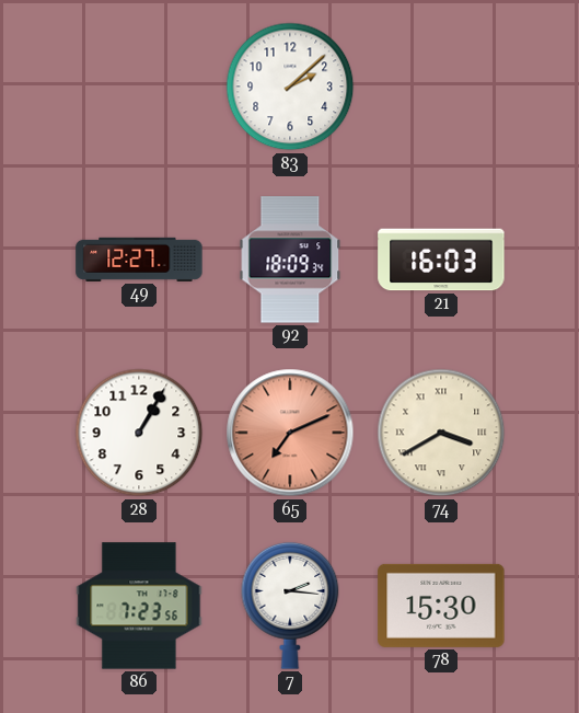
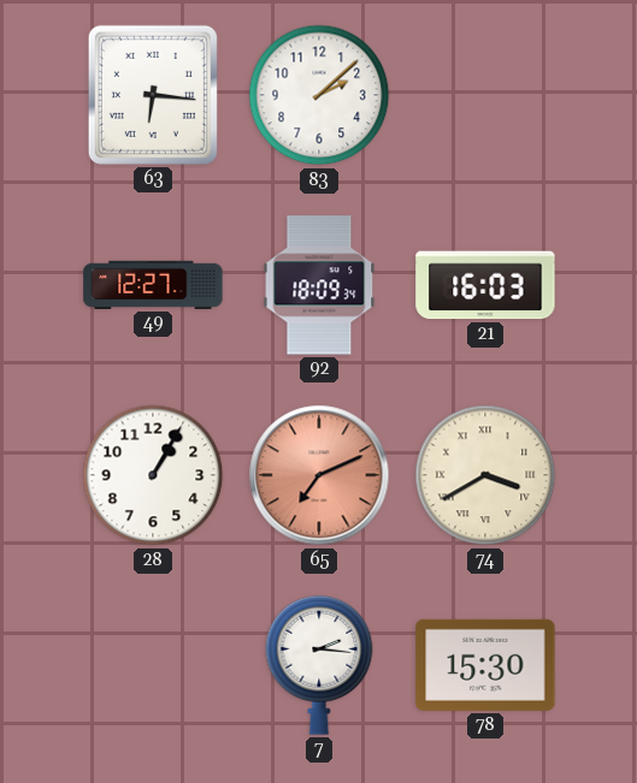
63: none -> 6:16
86: 7:23 -> none
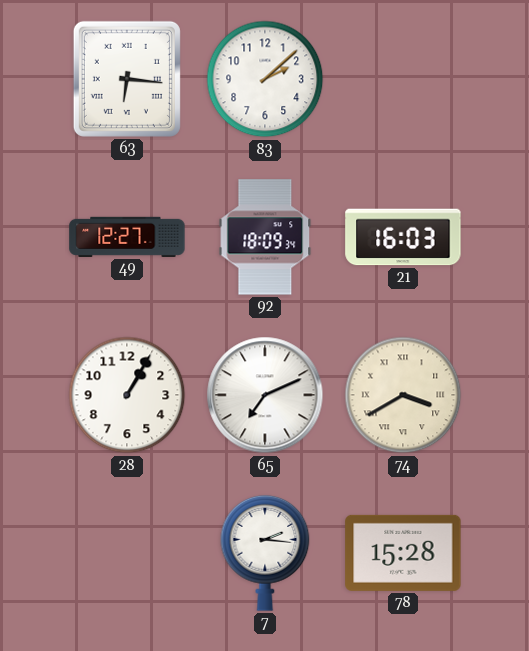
65 dial: salmon -> white
78: 15:30 -> 15:28
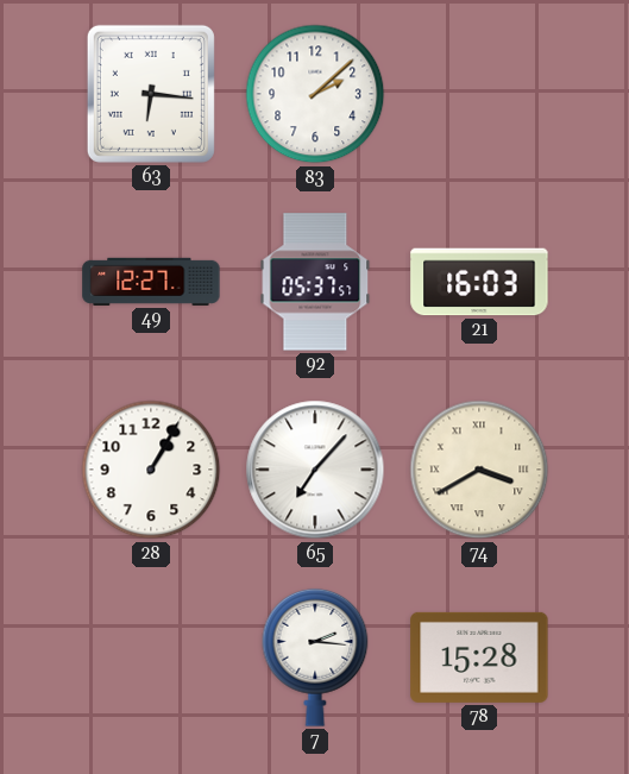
92: 18:09 -> 05:37
65: 7:11 -> 7:07
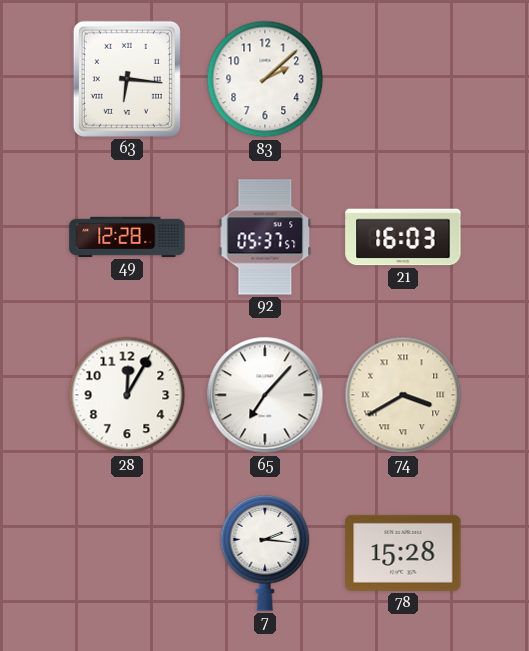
49: 12:27 -> 12:28
28: 1:05 -> 12:05
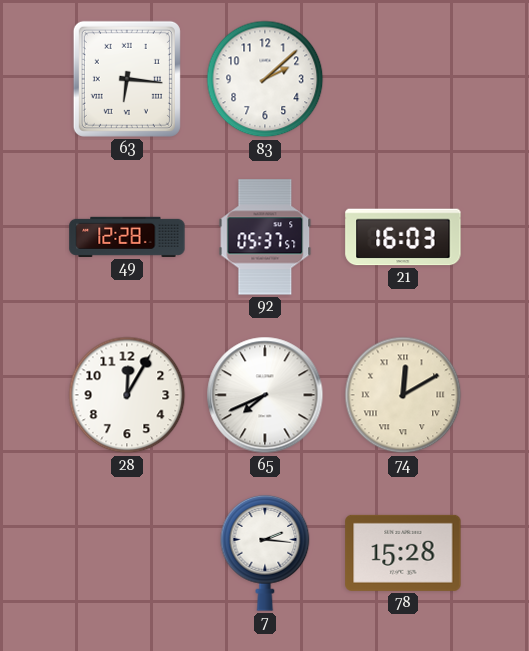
65: 7:07 -> 7:41
74: 3:40 -> 12:10
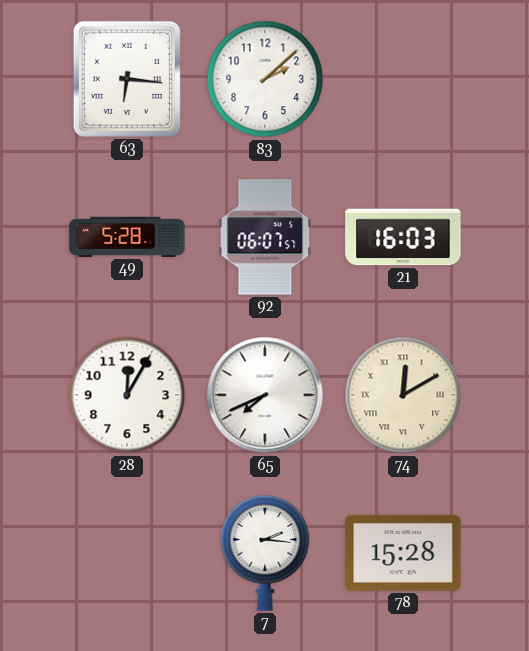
49: 12:28 -> 5:28
92: 05:37 -> 06:07
